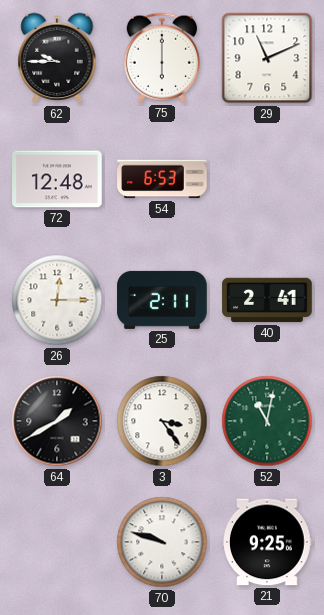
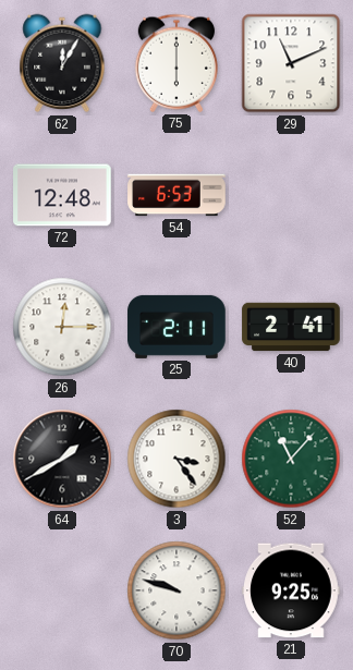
62: 9:45 -> 12:05
52: 11:02 -> 11:07
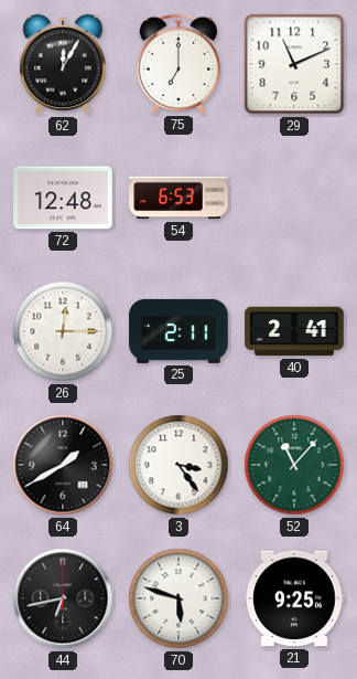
75: 6:00 -> 7:00
44: none -> 6:43
70: 9:48 -> 5:48
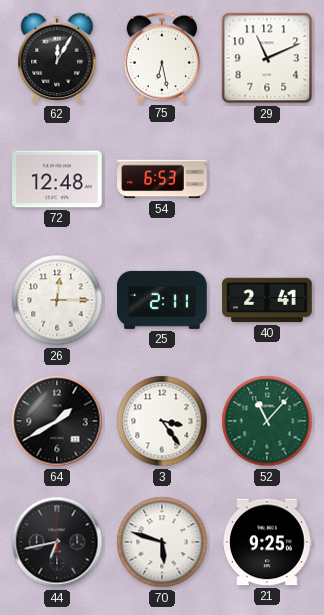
75: 7:00 -> 6:28
